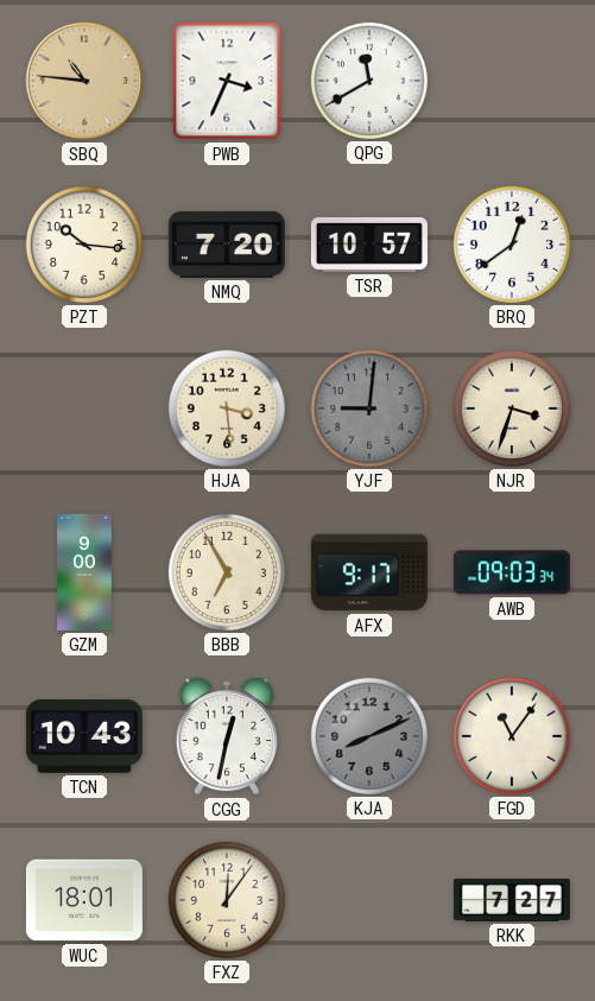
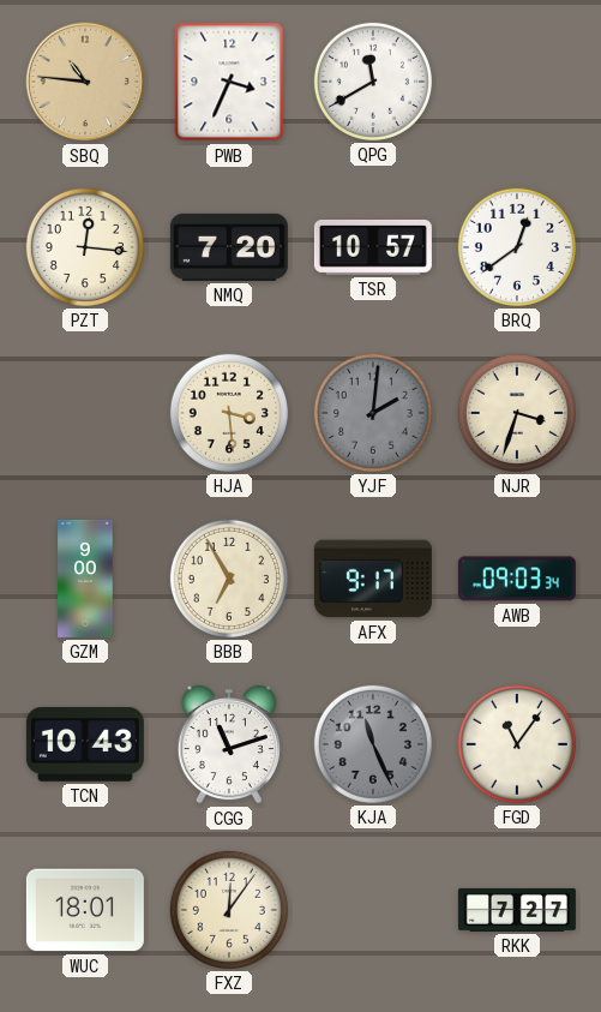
PZT: 10:16 -> 12:16
YJF: 9:01 -> 2:01
CGG: 12:32 -> 11:12
KJA: 8:11 -> 11:26
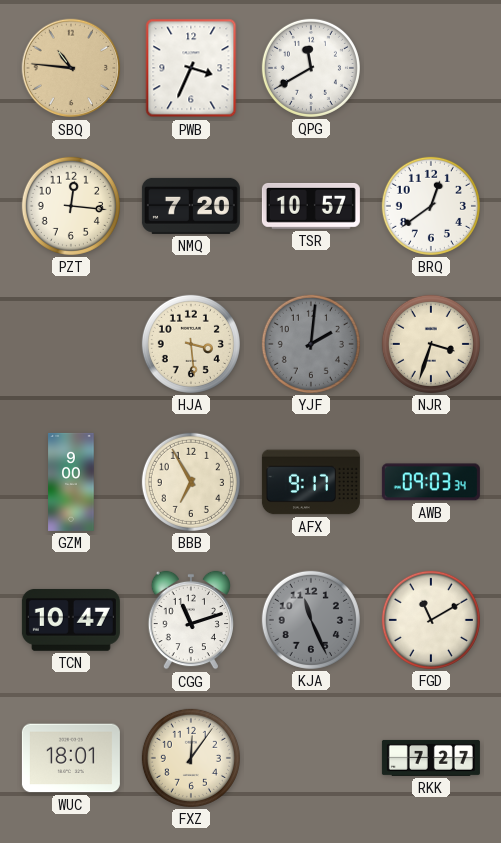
TCN: 10:43 -> 10:47
FGD: 11:06 -> 11:10
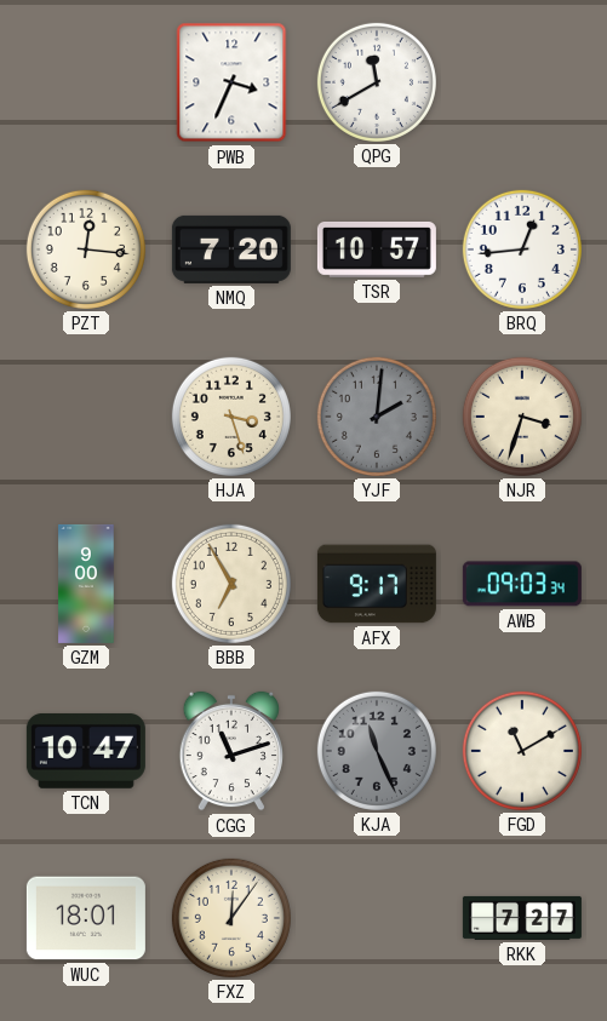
SBQ: 10:46 -> none
BRQ: 12:39 -> 12:44
HJA: 3:29 -> 3:27
